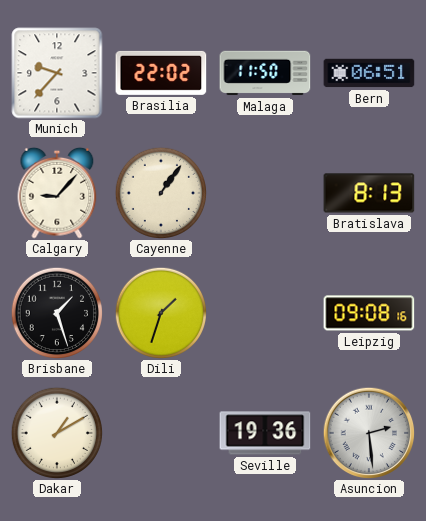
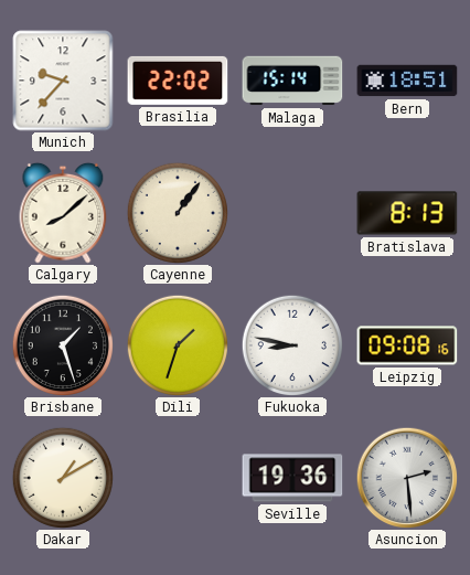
Malaga: 11:50 -> 15:14
Bern: 06:51 -> 18:51
Calgary: 9:07 -> 8:08
Fukuoka: none -> 8:47
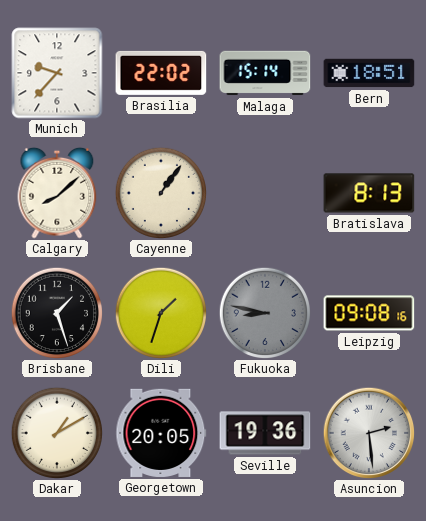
Fukuoka dial: white -> grey
Georgetown: none -> 20:05
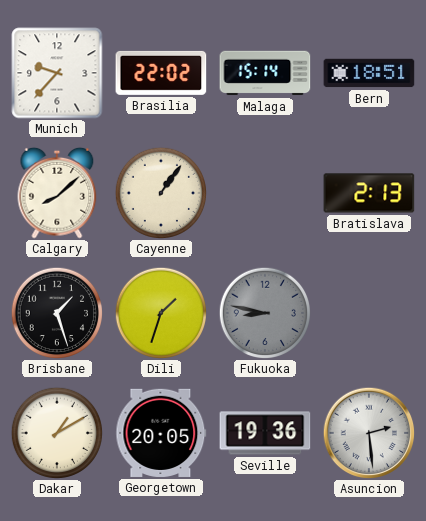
Bratislava: 8:13 -> 2:13
Leipzig: 09:08 -> none
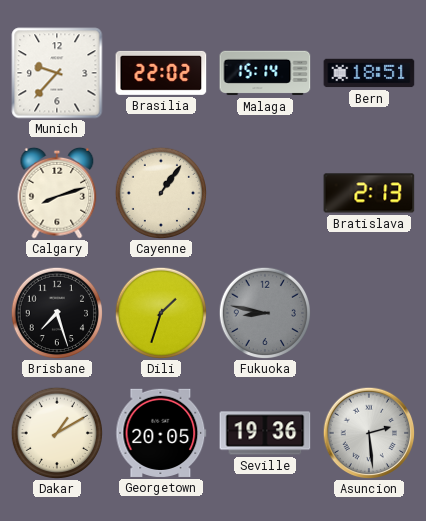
Calgary: 8:08 -> 8:12
Brisbane: 1:27 -> 7:27
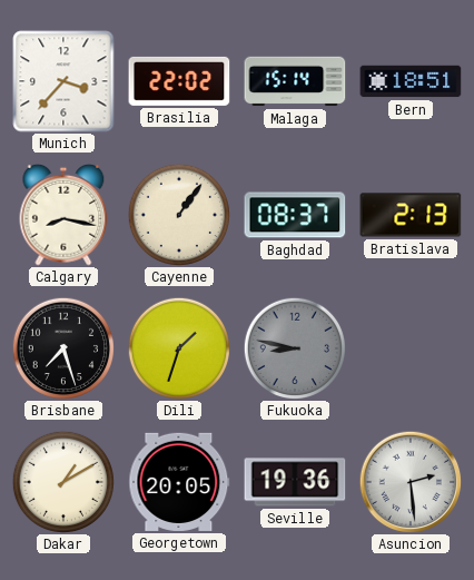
Munich: 9:37 -> 3:37
Calgary: 8:12 -> 8:17
Baghdad: none -> 08:37
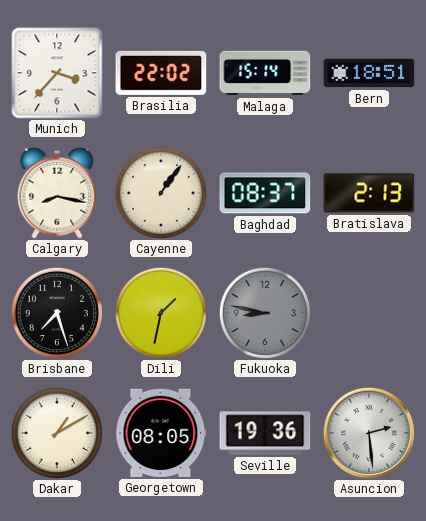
Dili: 1:33 -> 1:32
Georgetown: 20:05 -> 08:05
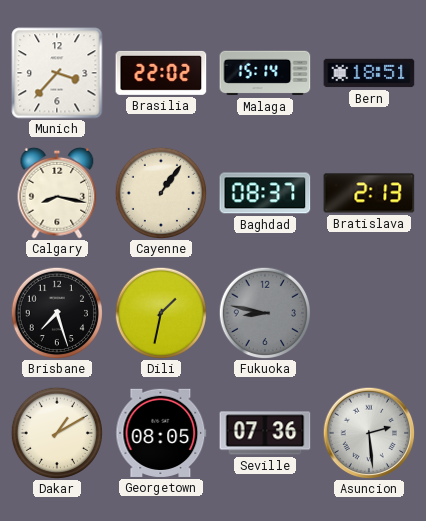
Seville: 19:36 -> 07:36
